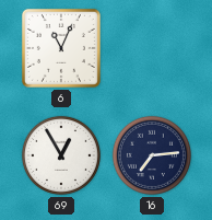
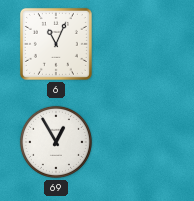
16: 7:14 -> none
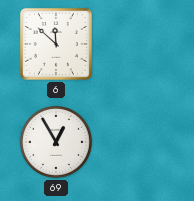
6: 11:04 -> 11:52
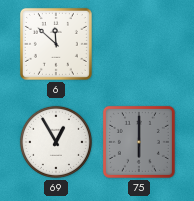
75: none -> 6:00
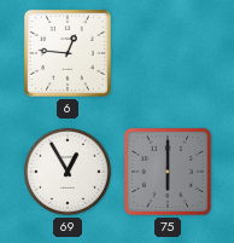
6: 11:52 -> 12:46
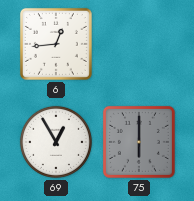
6: 12:46 -> 12:44
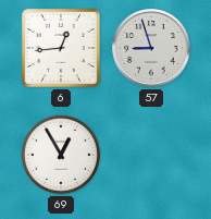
57: none -> 8:57
75: 6:00 -> none
